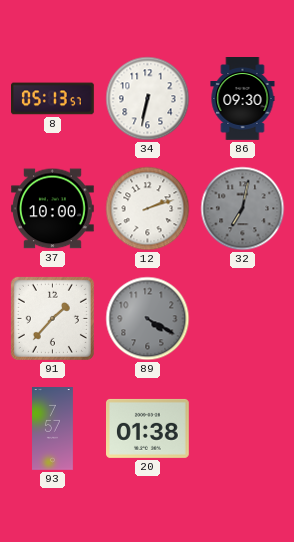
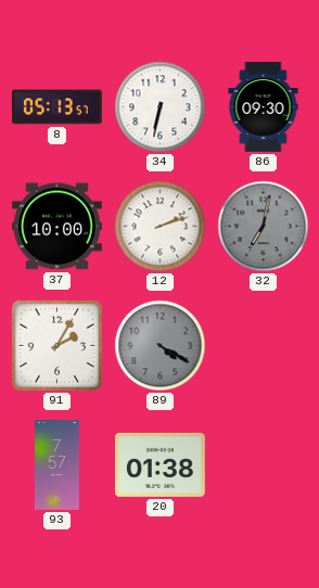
91: 1:37 -> 2:05
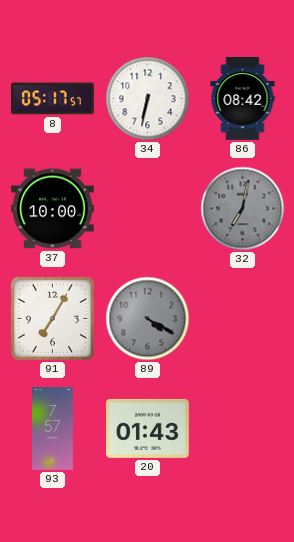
8: 05:13 -> 05:17
86: 09:30 -> 08:42
12: 2:12 -> none
91: 2:05 -> 7:05
20: 01:38 -> 01:43
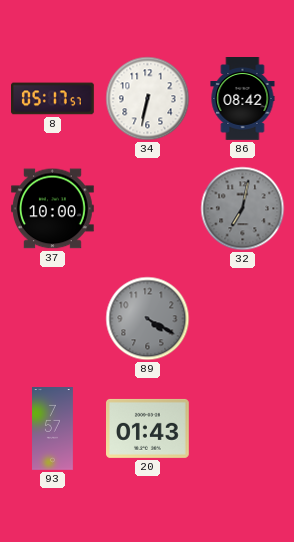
91: 7:05 -> none
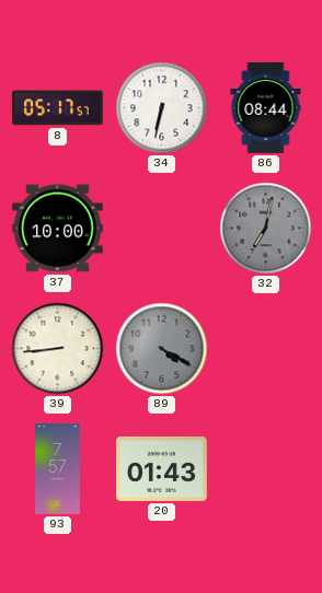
86: 08:42 -> 08:44
39: none -> 8:44
